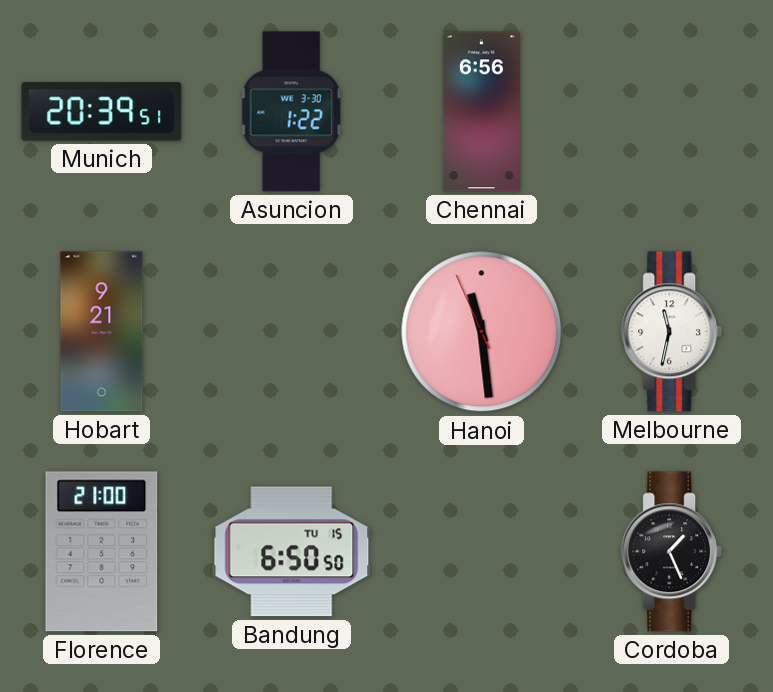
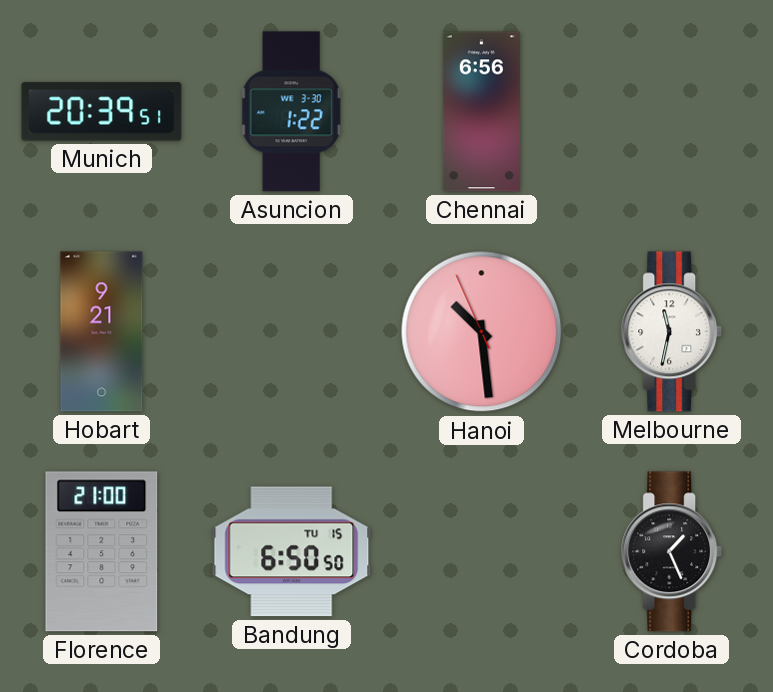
Hanoi: 11:28 -> 10:28
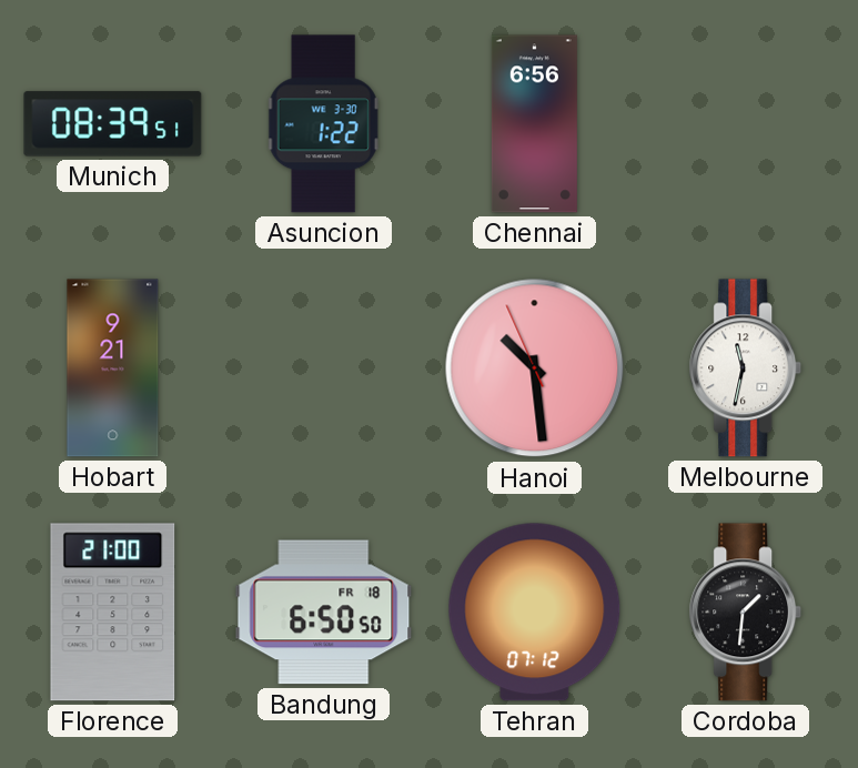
Munich: 20:39 -> 08:39
Bandung date: TU 15 -> FR 18
Tehran: none -> 07:12
Cordoba: 1:26 -> 1:31
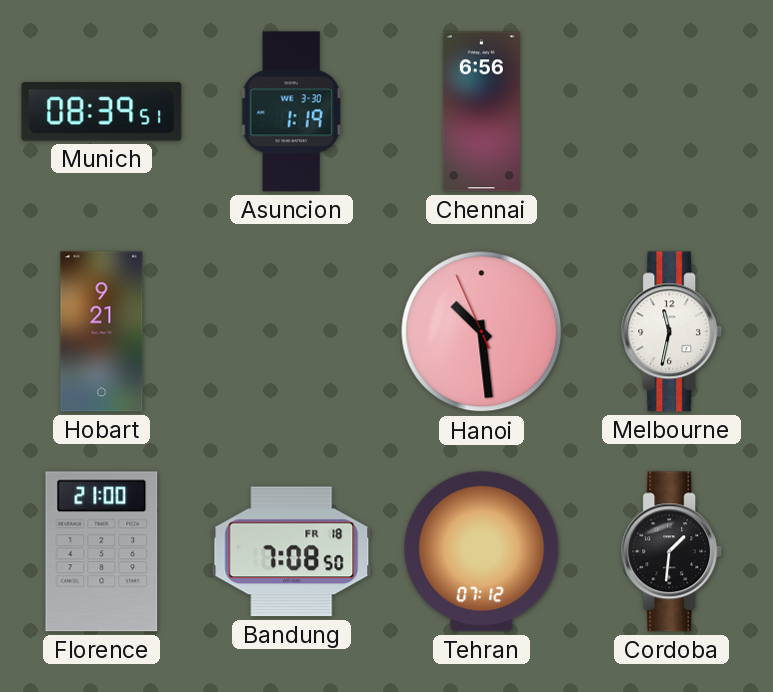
Asuncion: 1:22 -> 1:19
Bandung: 6:50 -> 7:08
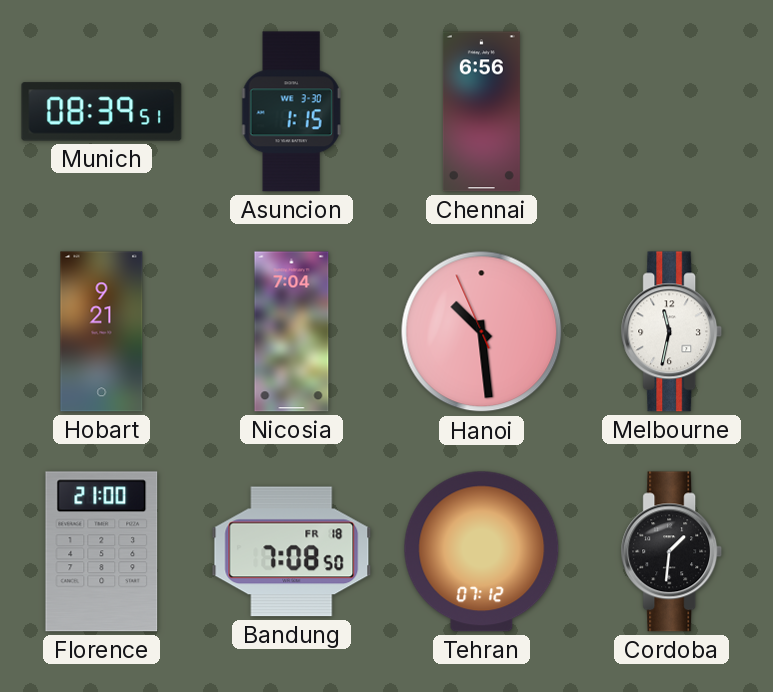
Asuncion: 1:19 -> 1:15
Nicosia: none -> 7:04
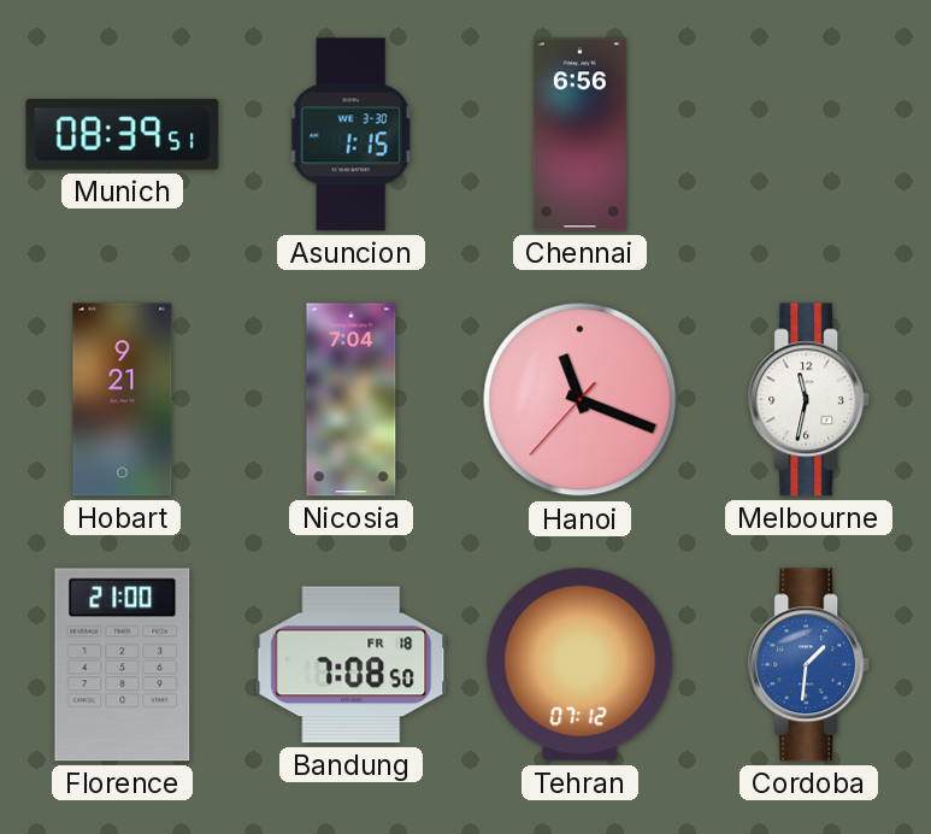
Hanoi: 10:28 -> 11:18
Cordoba dial: black -> blue
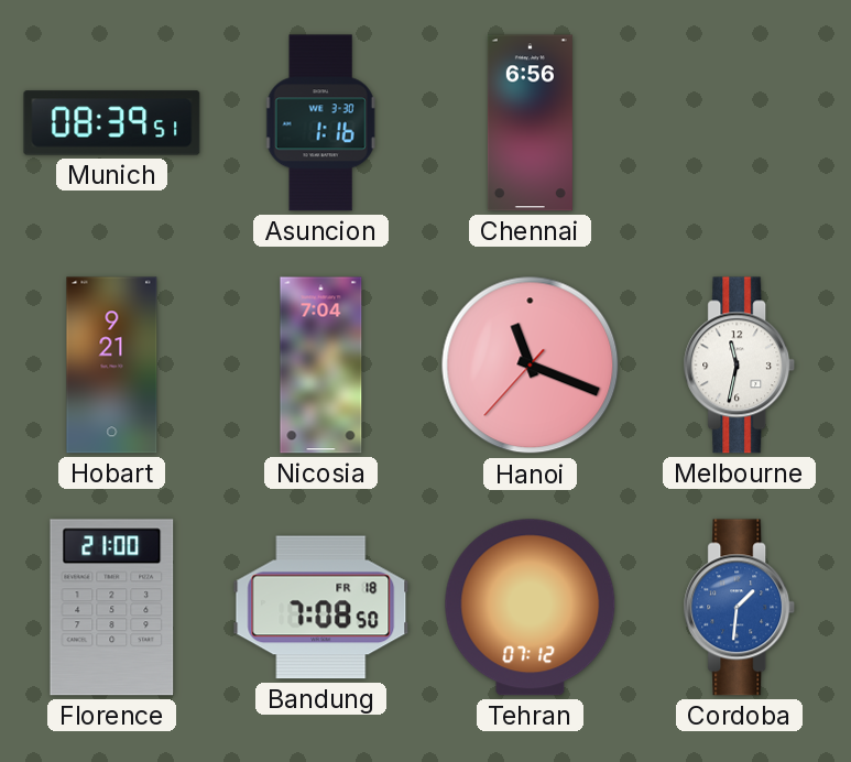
Asuncion: 1:15 -> 1:16
